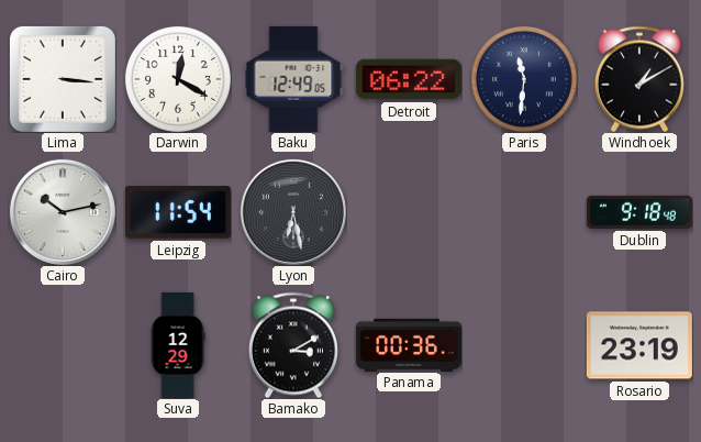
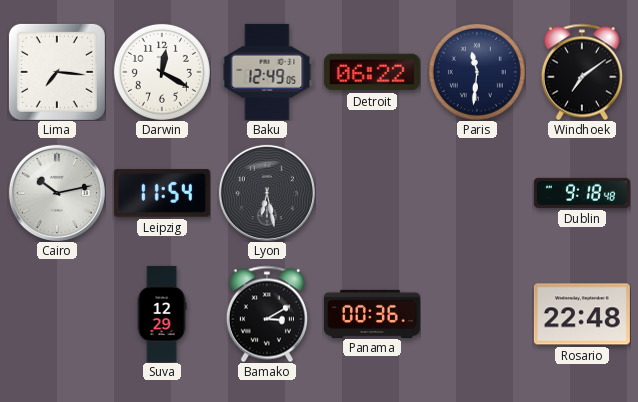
Lima: 3:16 -> 7:16
Windhoek: 1:10 -> 7:09
Rosario: 23:19 -> 22:48
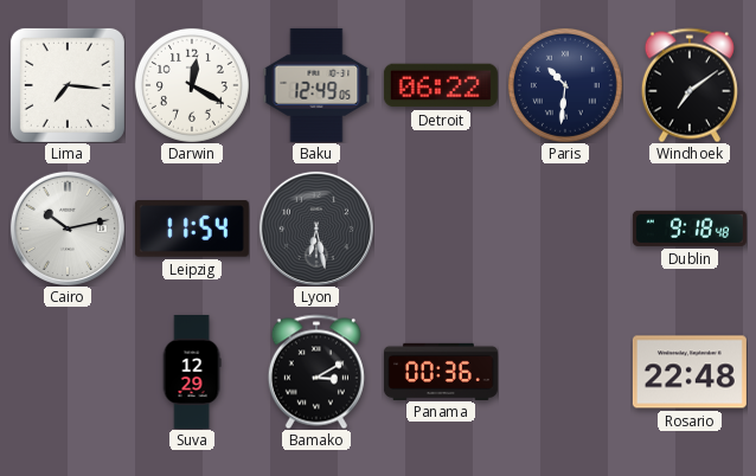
Paris: 11:31 -> 10:31
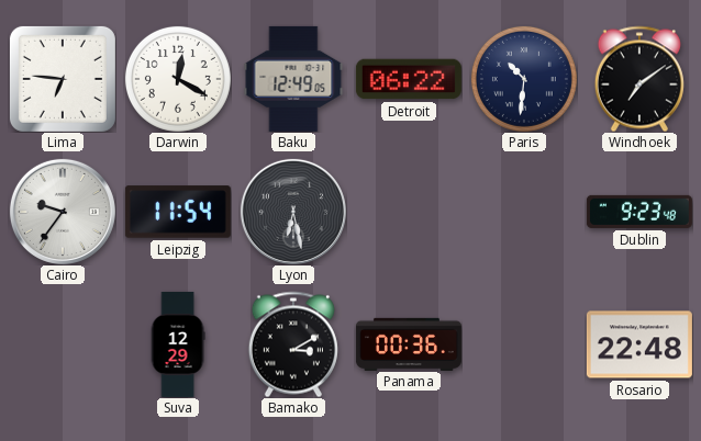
Lima: 7:16 -> 6:46
Cairo: 10:13 -> 9:36
Dublin: 9:18 -> 9:23
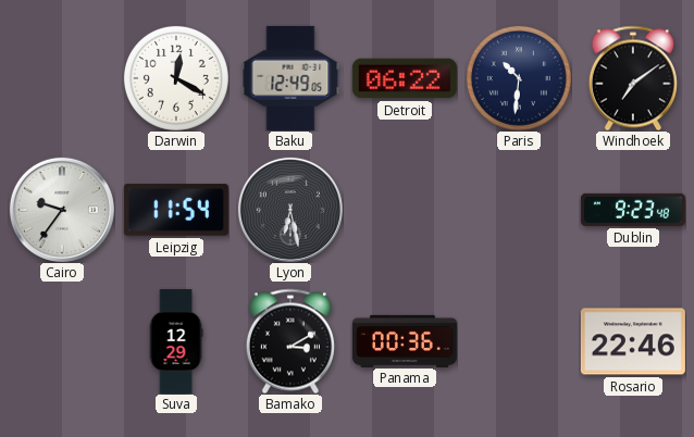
Lima: 6:46 -> none
Rosario: 22:48 -> 22:46
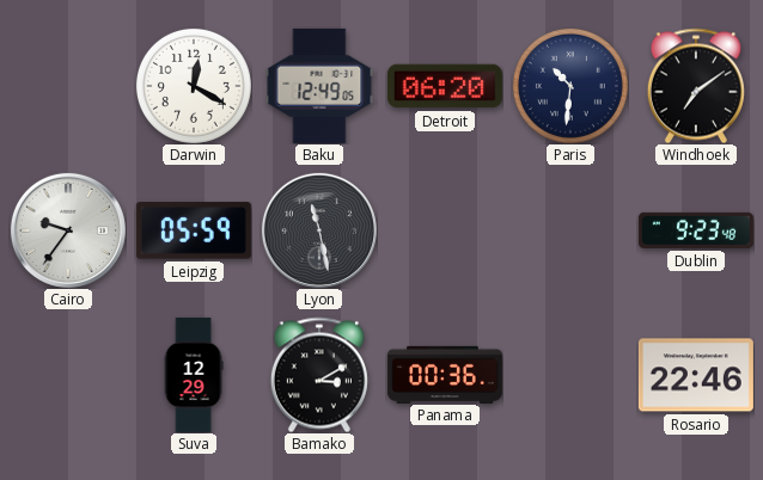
Detroit: 06:22 -> 06:20
Leipzig: 11:54 -> 05:59
Lyon: 6:28 -> 11:28
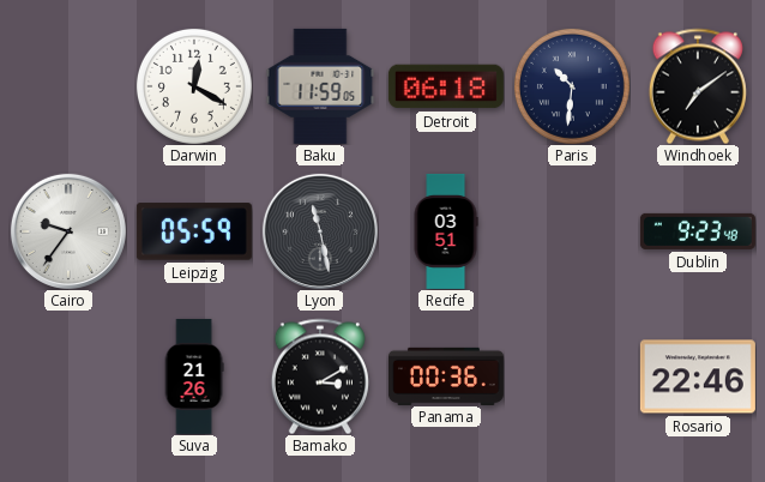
Baku: 12:49 -> 11:59
Detroit: 06:20 -> 06:18
Recife: none -> 03:51
Suva: 12:29 -> 21:26
